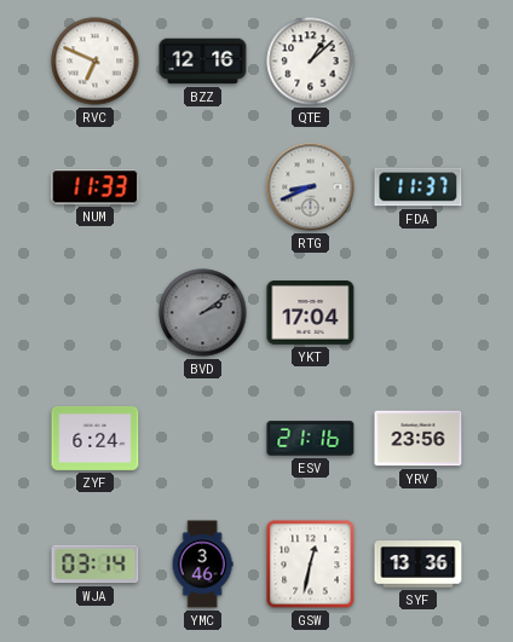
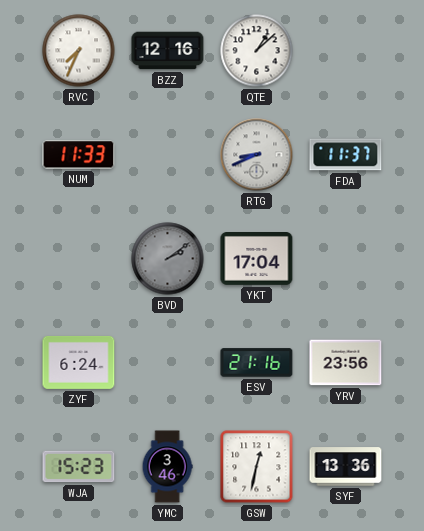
RVC: 6:49 -> 7:34
WJA: 03:14 -> 15:23
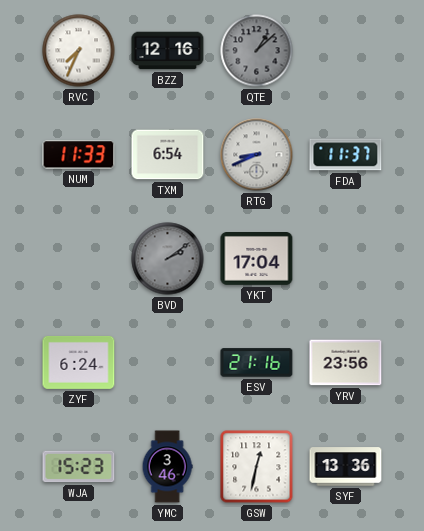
QTE dial: white -> grey
TXM: none -> 6:54
